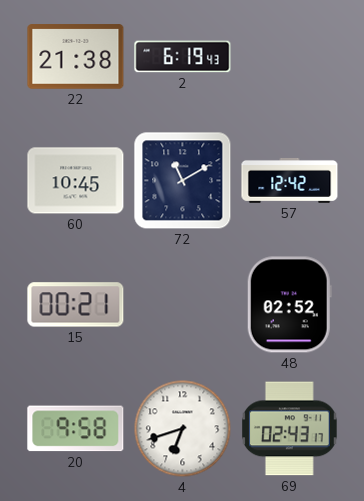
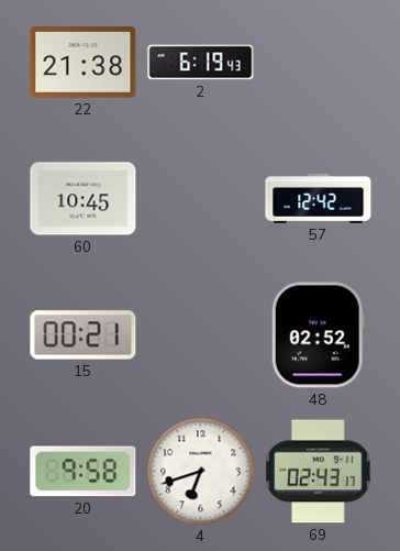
72: 11:10 -> none
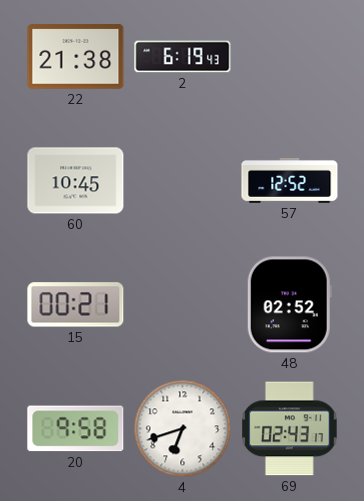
57: 12:42 -> 12:52
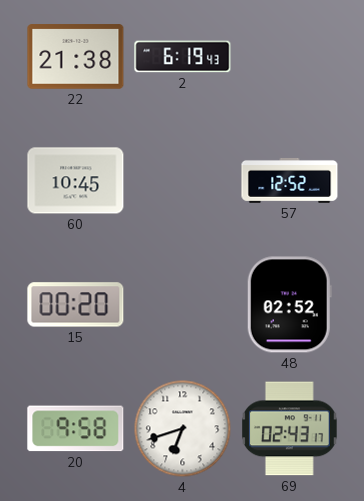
15: 00:21 -> 00:20
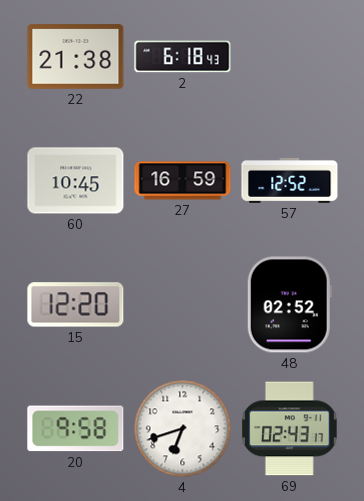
2: 6:19 -> 6:18
27: none -> 16:59
15: 00:20 -> 12:20
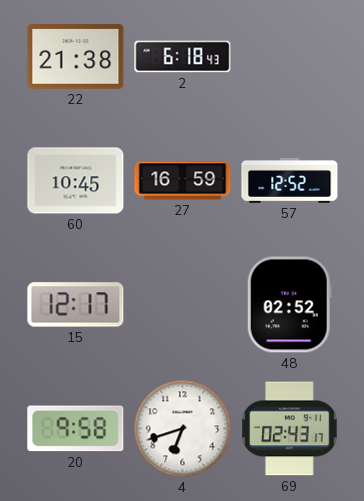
15: 12:20 -> 12:17
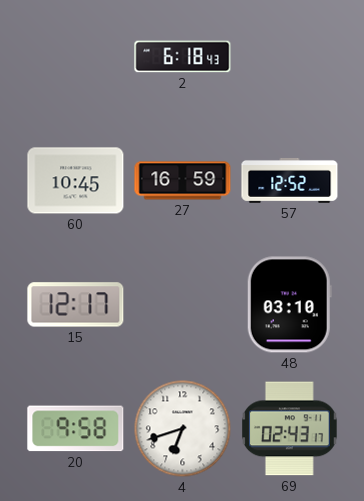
22: 21:38 -> none
48: 02:52 -> 03:10
